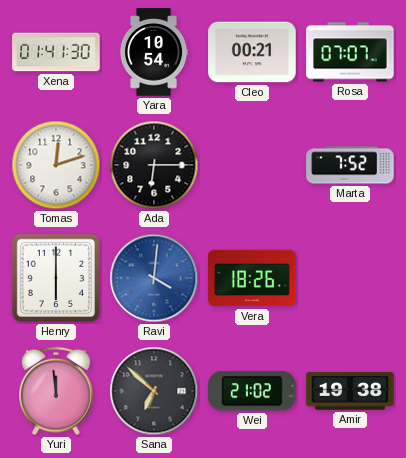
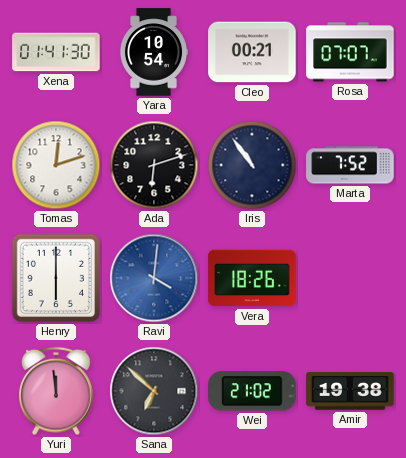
Ada: 6:15 -> 6:12
Iris: none -> 10:54
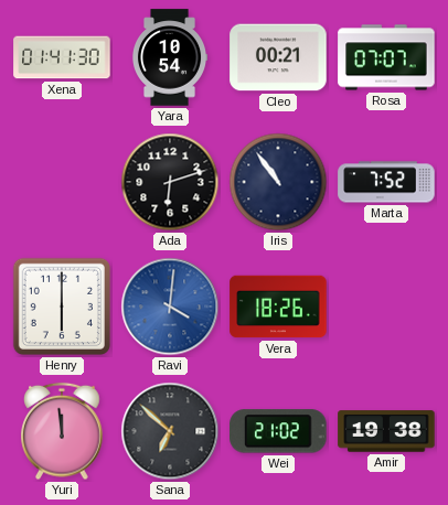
Tomas: 12:12 -> none
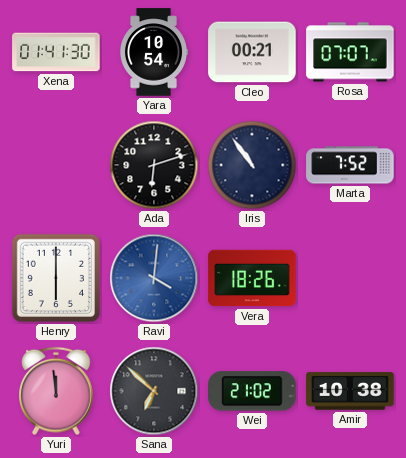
Amir: 19:38 -> 10:38
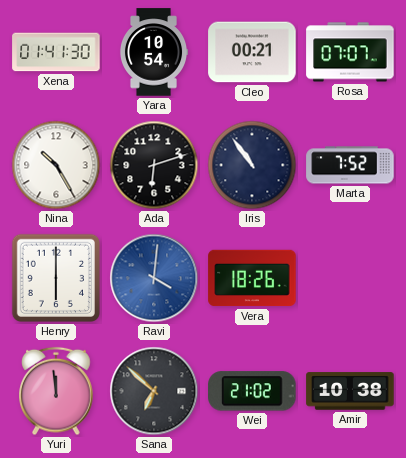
Nina: none -> 10:25
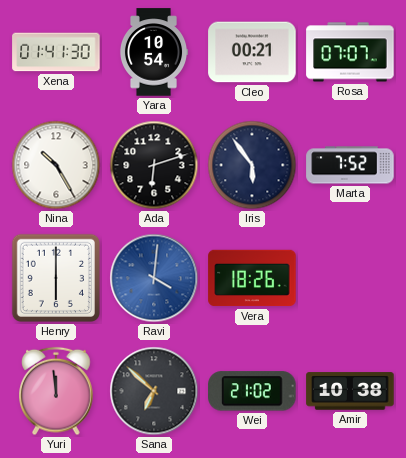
Iris: 10:54 -> 5:54
